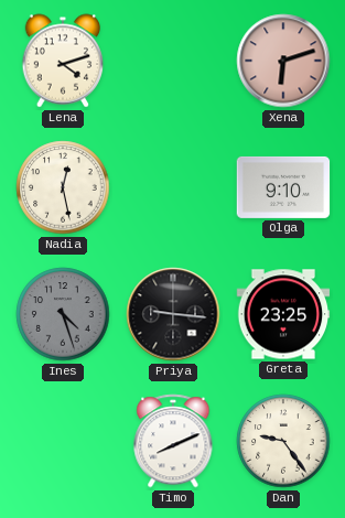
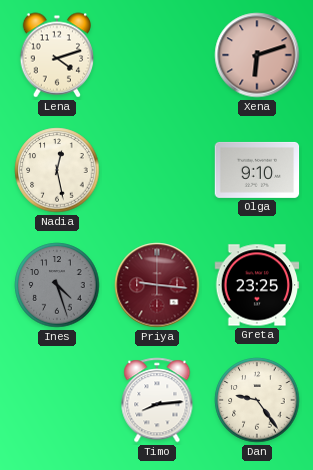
Priya dial: black -> burgundy
Timo: 8:11 -> 8:14
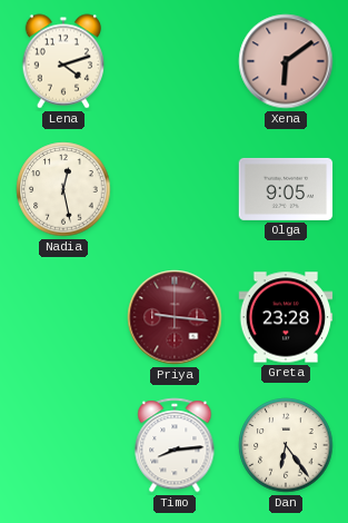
Xena: 6:12 -> 6:09
Olga: 9:10 -> 9:05
Ines: 4:27 -> none
Greta: 23:25 -> 23:28
Dan: 9:24 -> 6:24
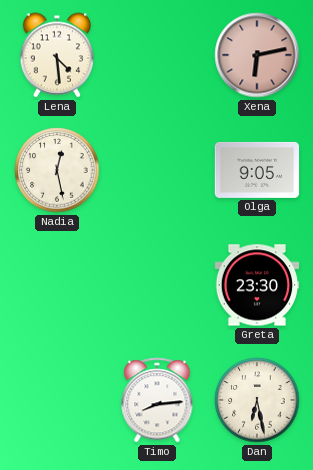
Lena: 4:12 -> 4:29
Xena: 6:09 -> 6:13
Priya: 9:16 -> none
Greta: 23:28 -> 23:30
Dan: 6:24 -> 6:28
